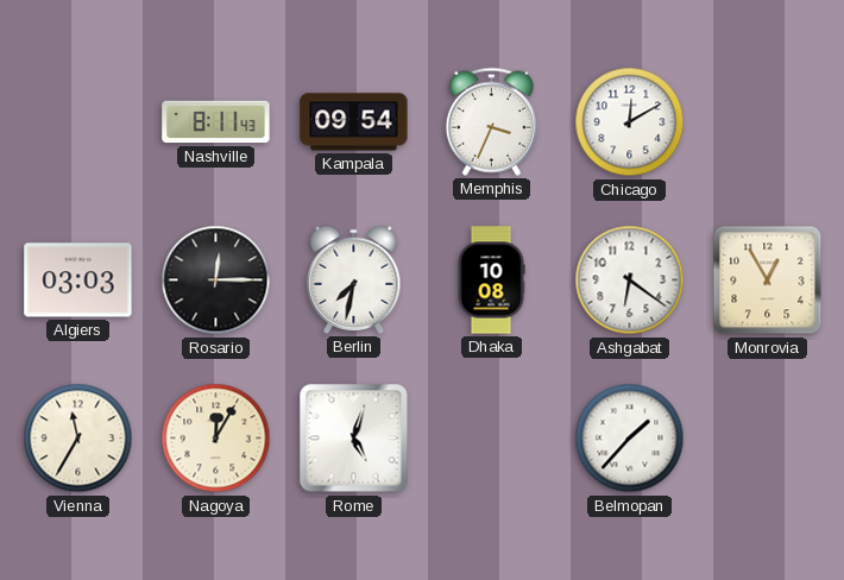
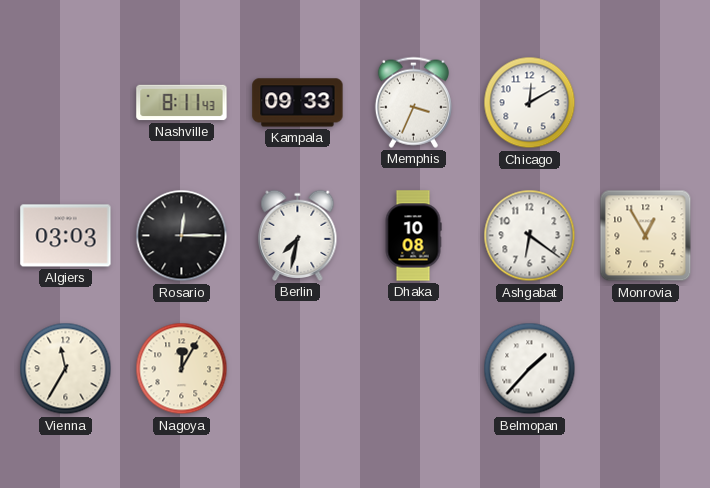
Kampala: 09:54 -> 09:33
Rome: 5:03 -> none
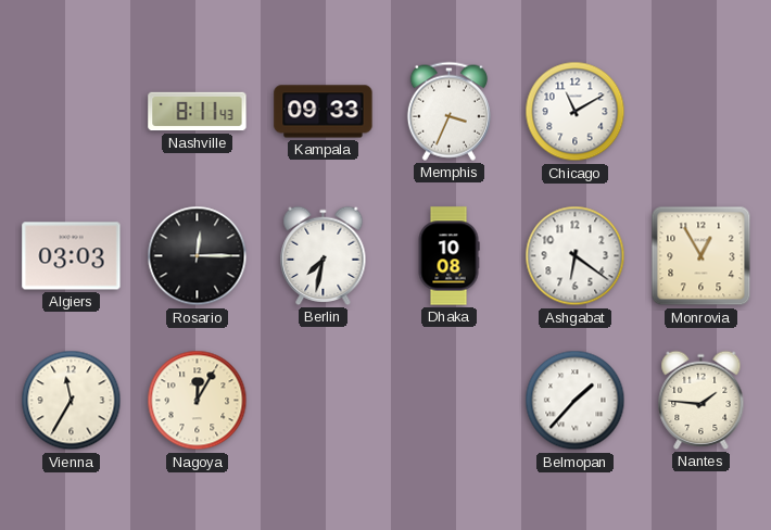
Chicago: 12:10 -> 11:10
Nantes: none -> 1:46
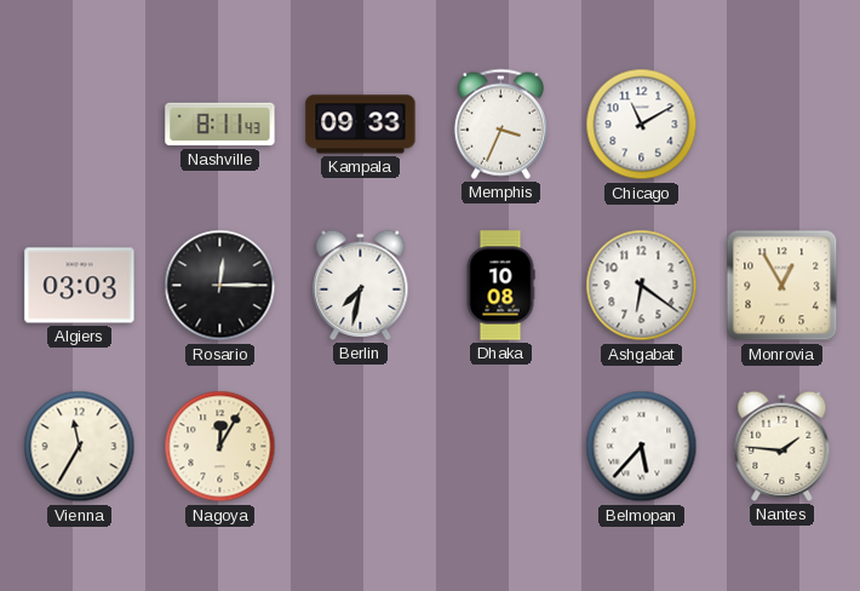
Belmopan: 1:37 -> 5:37
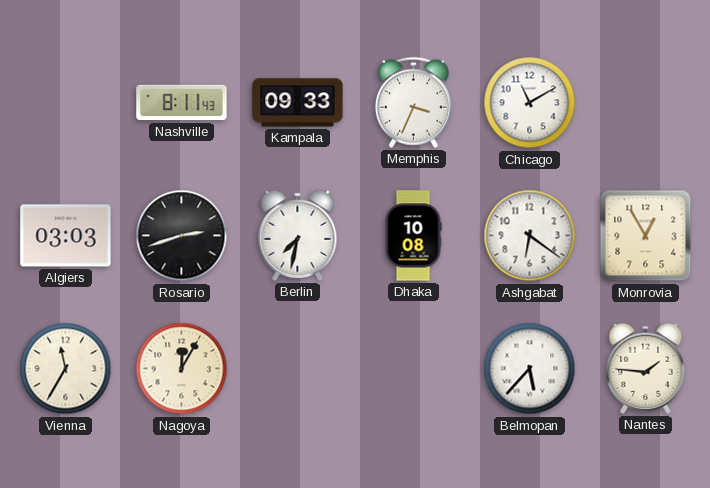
Rosario: 12:15 -> 2:42
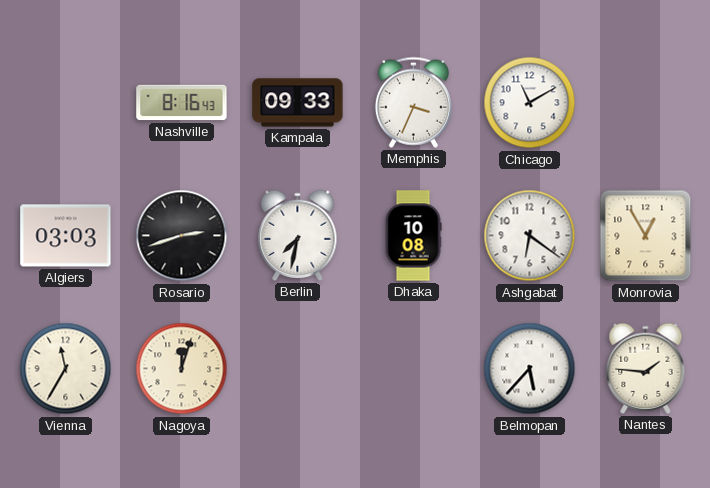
Nashville: 8:11 -> 8:16
Nagoya: 12:05 -> 12:03
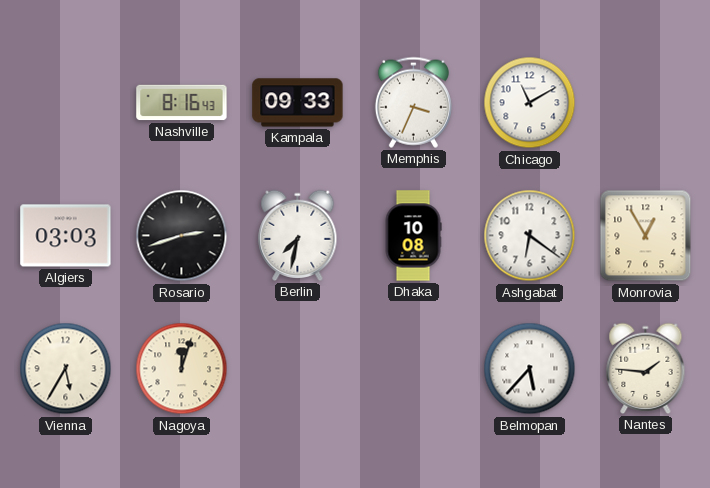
Vienna: 11:35 -> 5:35
